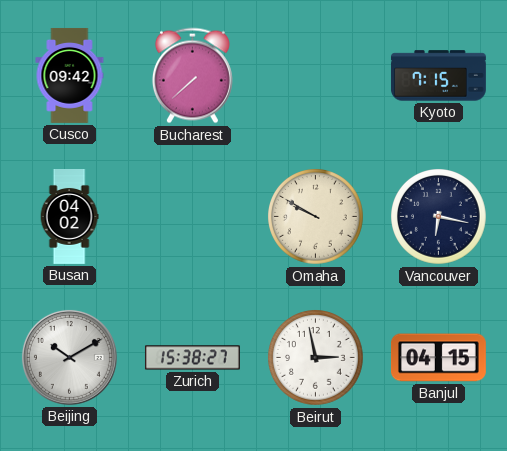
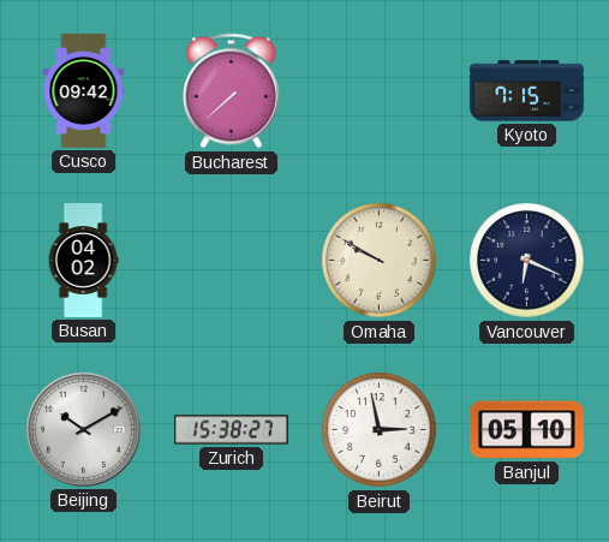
Vancouver: 6:17 -> 6:19
Banjul: 04:15 -> 05:10
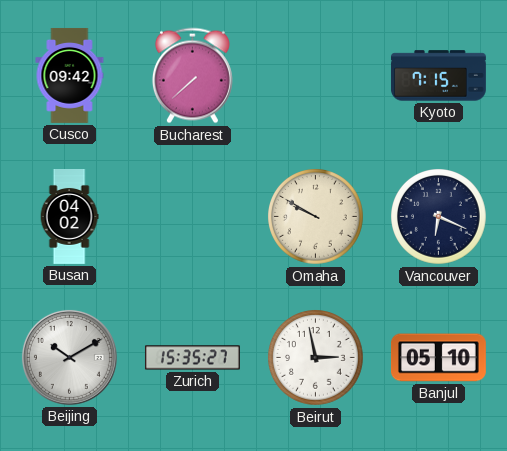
Zurich: 15:38 -> 15:35
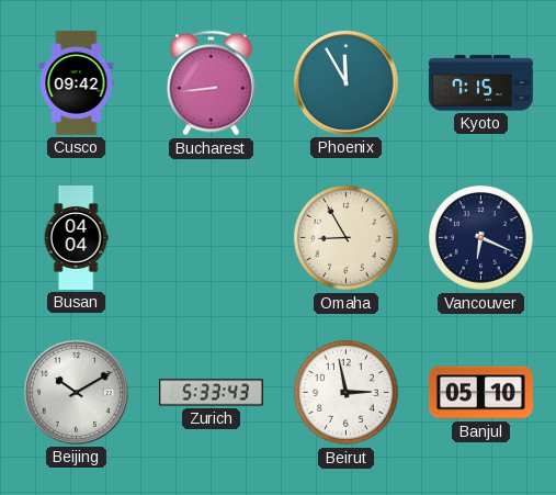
Bucharest: 7:38 -> 8:44
Phoenix: none -> 11:55
Busan: 04:02 -> 04:04
Omaha: 9:50 -> 8:55
Zurich: 15:35 -> 5:33
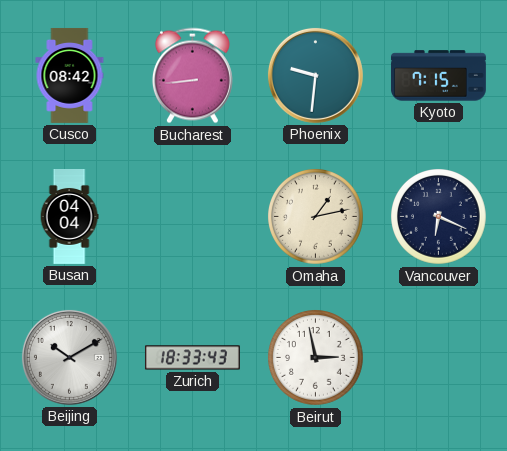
Cusco: 09:42 -> 08:42
Phoenix: 11:55 -> 9:31
Omaha: 8:55 -> 1:13
Zurich: 5:33 -> 18:33
Banjul: 05:10 -> none
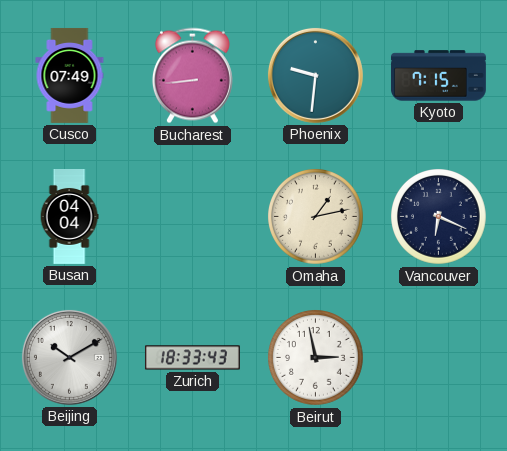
Cusco: 08:42 -> 07:49
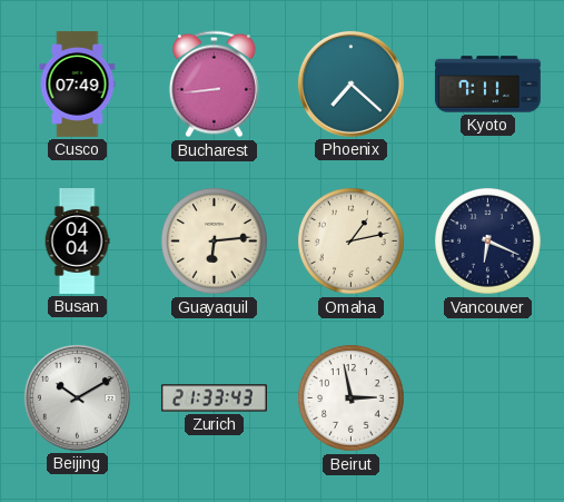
Phoenix: 9:31 -> 7:22
Kyoto: 7:15 -> 7:11
Guayaquil: none -> 6:14
Zurich: 18:33 -> 21:33
